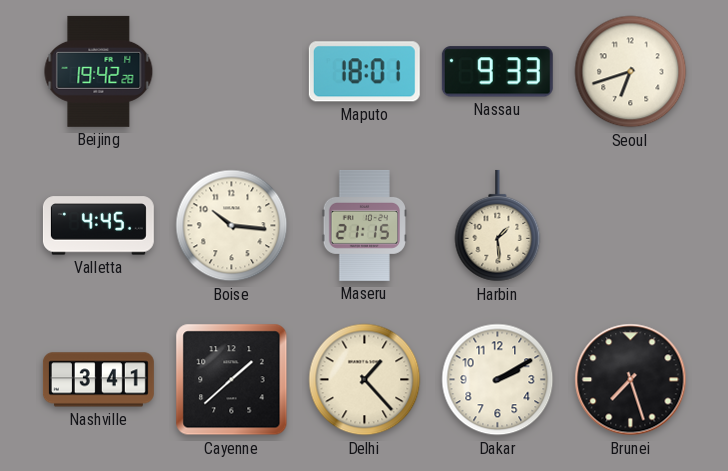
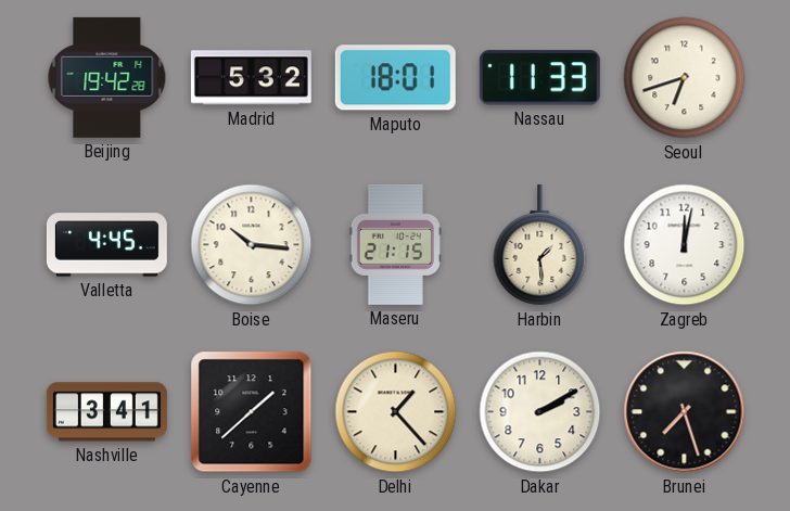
Madrid: none -> 5:32
Nassau: 9:33 -> 11:33
Zagreb: none -> 12:02
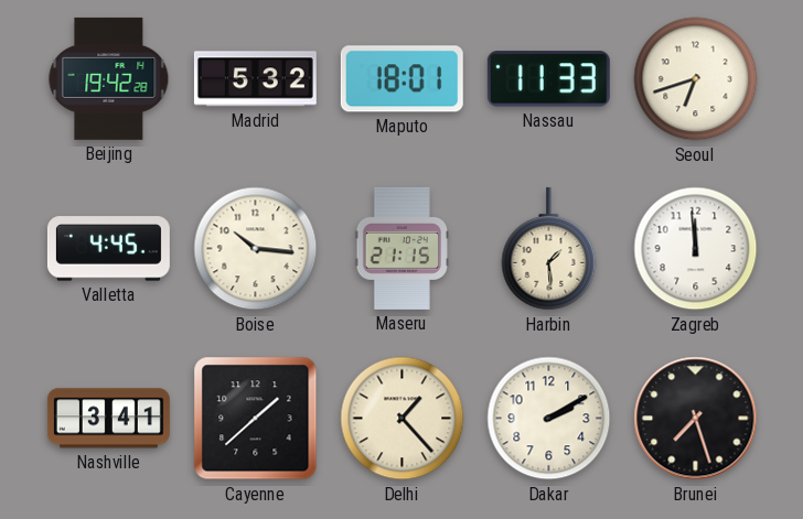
Zagreb: 12:02 -> 11:59
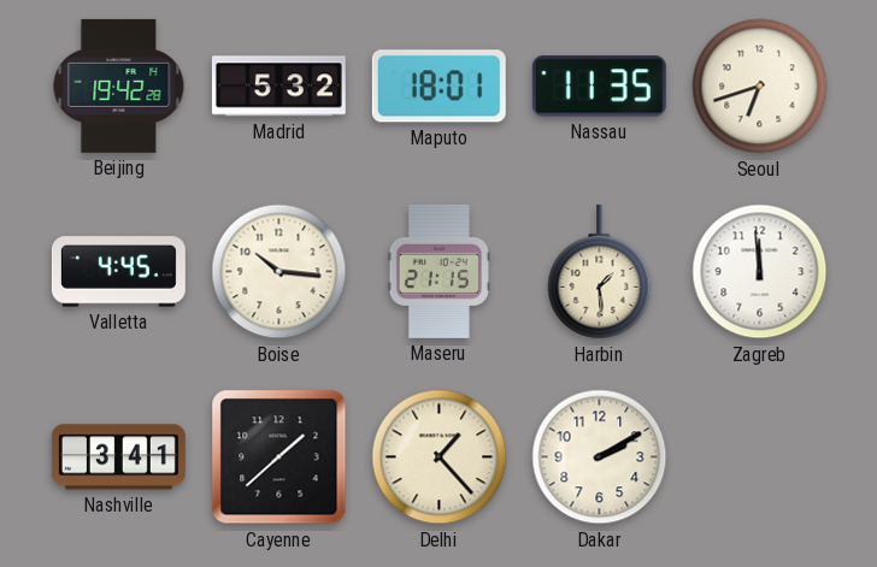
Nassau: 11:33 -> 11:35
Brunei: 7:27 -> none
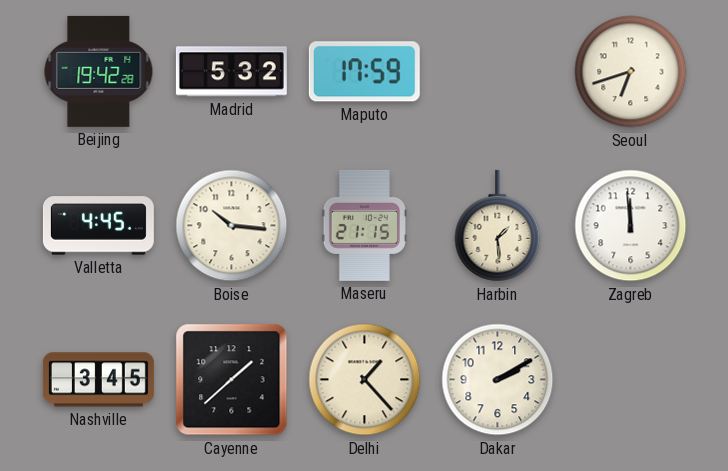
Maputo: 18:01 -> 17:59
Nassau: 11:35 -> none
Nashville: 3:41 -> 3:45
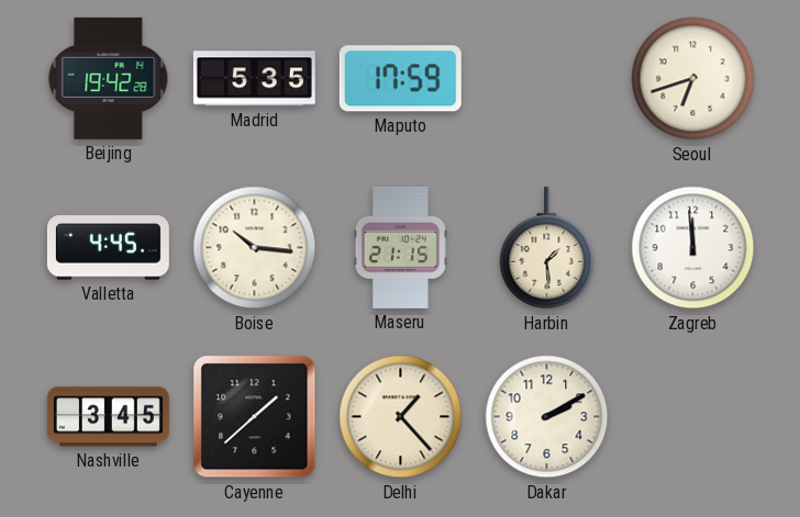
Madrid: 5:32 -> 5:35
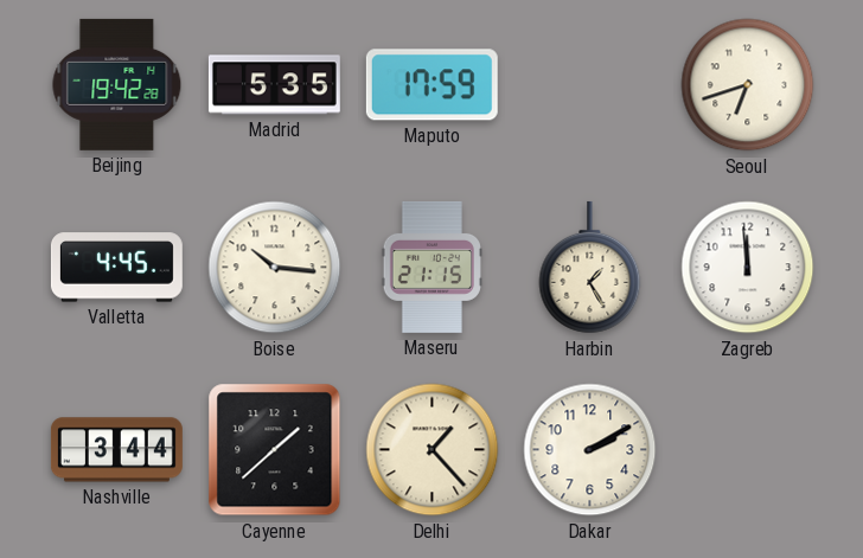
Harbin: 1:29 -> 1:25
Nashville: 3:45 -> 3:44
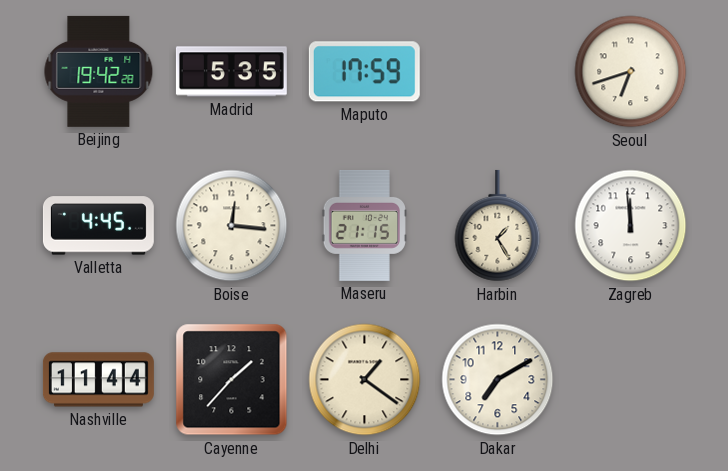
Boise: 10:16 -> 12:16
Nashville: 3:44 -> 11:44
Cayenne: 1:38 -> 1:37
Delhi: 1:23 -> 1:21
Dakar: 2:10 -> 7:10
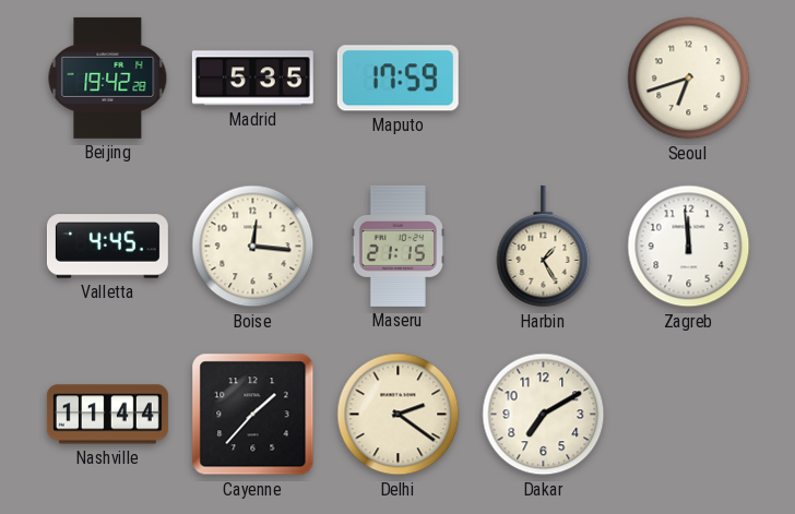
Delhi: 1:21 -> 2:21
